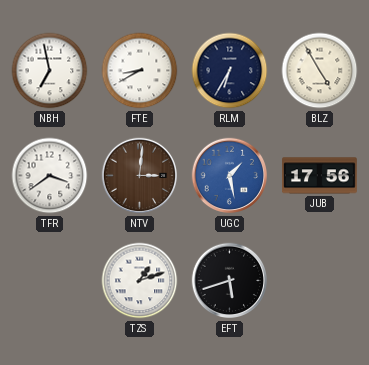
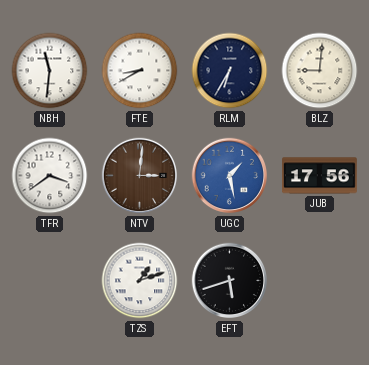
NBH: 6:58 -> 11:31
BLZ: 4:55 -> 9:01
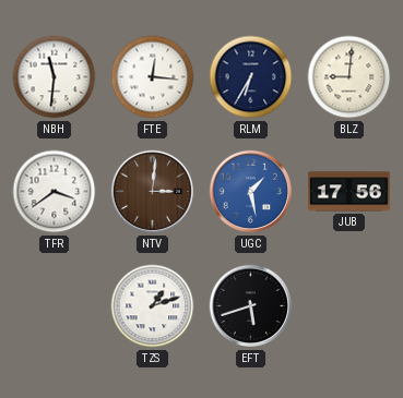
FTE: 8:40 -> 12:16
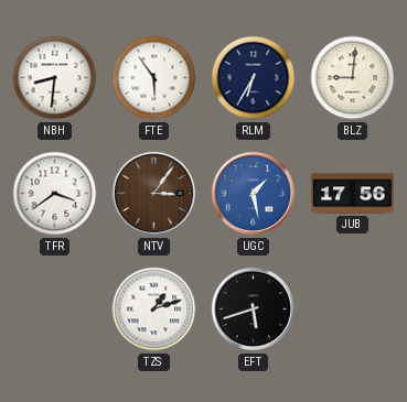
NBH: 11:31 -> 8:31
FTE: 12:16 -> 5:54
NTV: 3:01 -> 3:06
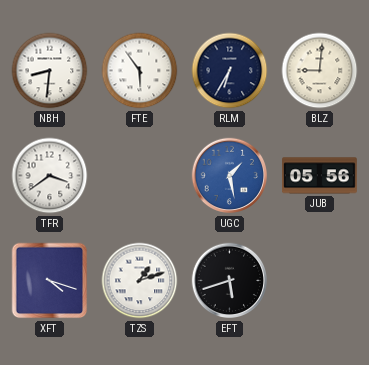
NTV: 3:06 -> none
JUB: 17:56 -> 05:56
XFT: none -> 4:18
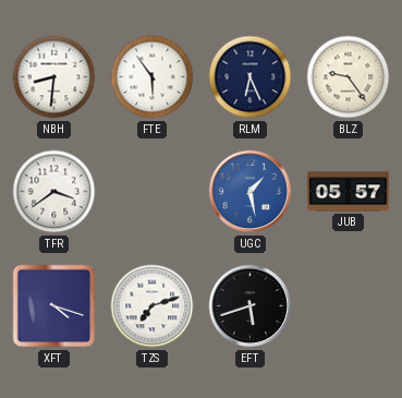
RLM: 6:35 -> 6:26
BLZ: 9:01 -> 9:24
JUB: 05:56 -> 05:57
TZS: 1:12 -> 7:12
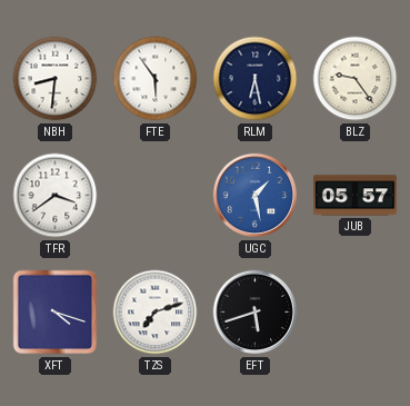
RLM: 6:26 -> 6:28
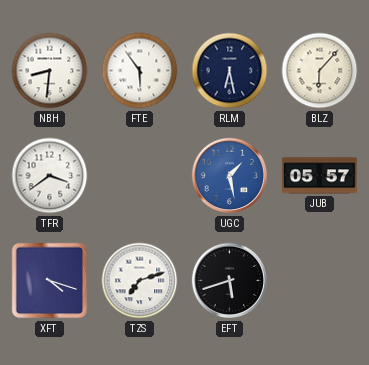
BLZ: 9:24 -> 6:07
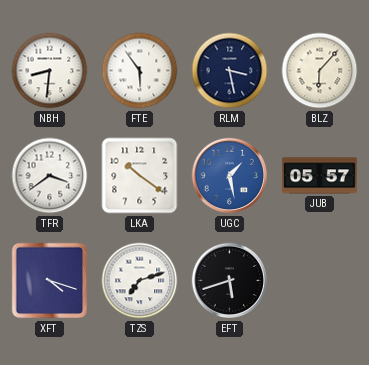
RLM: 6:28 -> 3:28
LKA: none -> 10:21
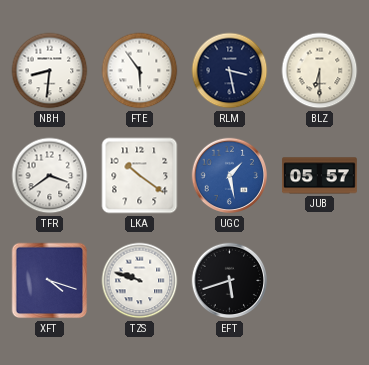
BLZ: 6:07 -> 6:30
TZS: 7:12 -> 9:48
